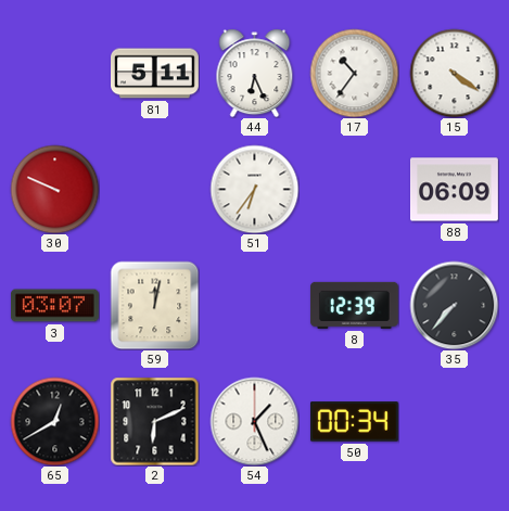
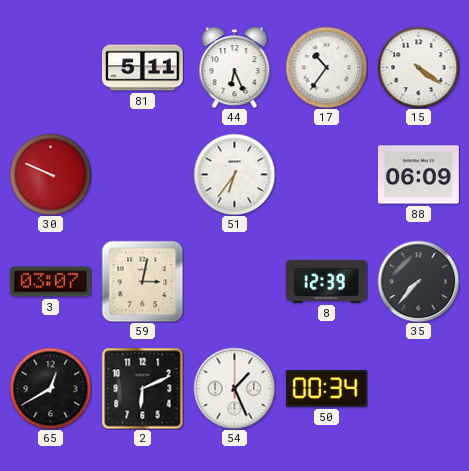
59: 12:02 -> 3:02
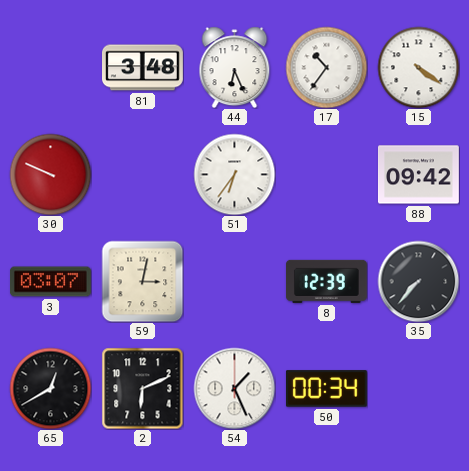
81: 5:11 -> 3:48
88: 06:09 -> 09:42
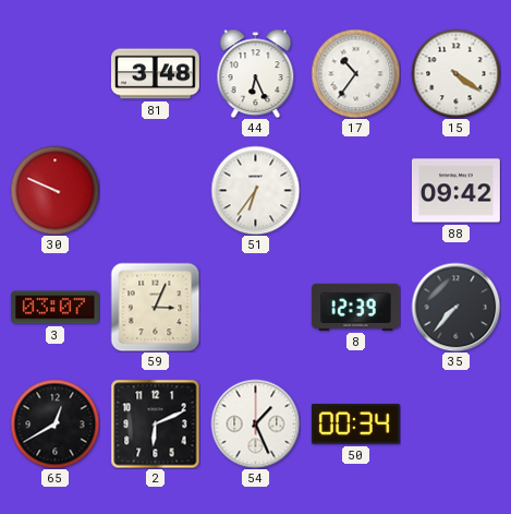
59: 3:02 -> 3:04
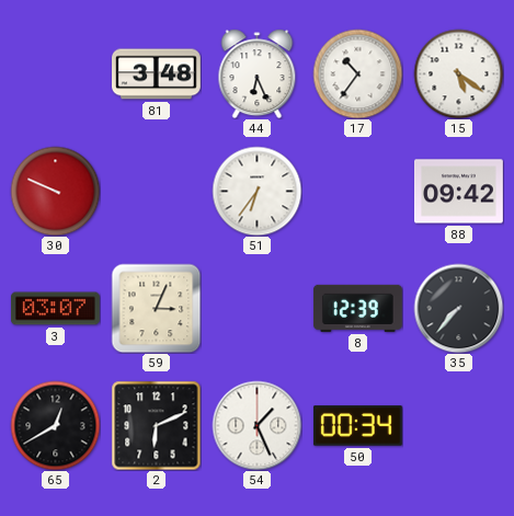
15: 4:21 -> 5:21
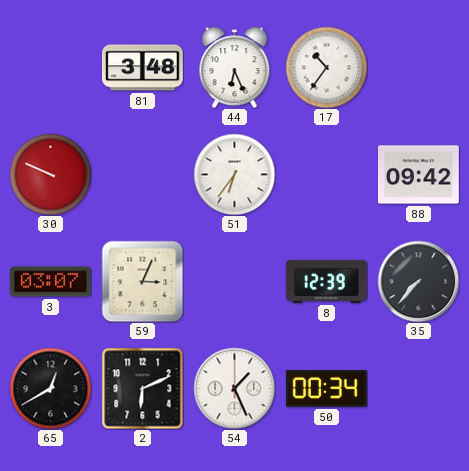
15: 5:21 -> none
